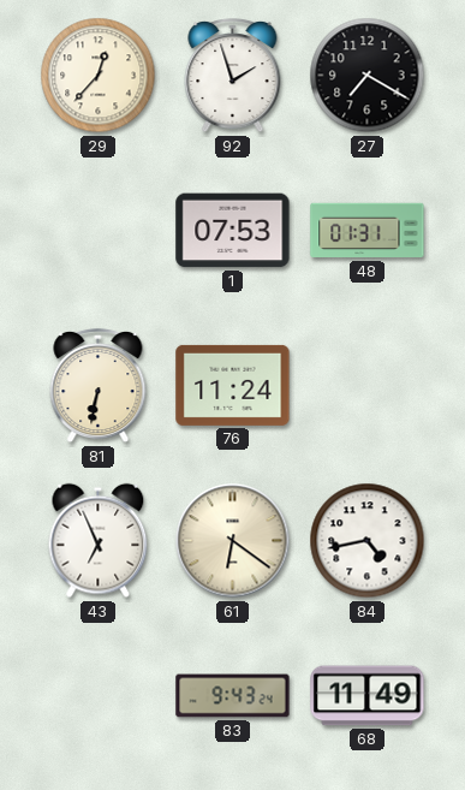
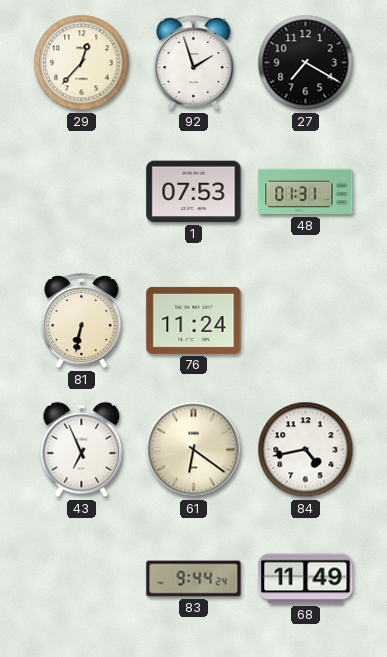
83: 9:43 -> 9:44
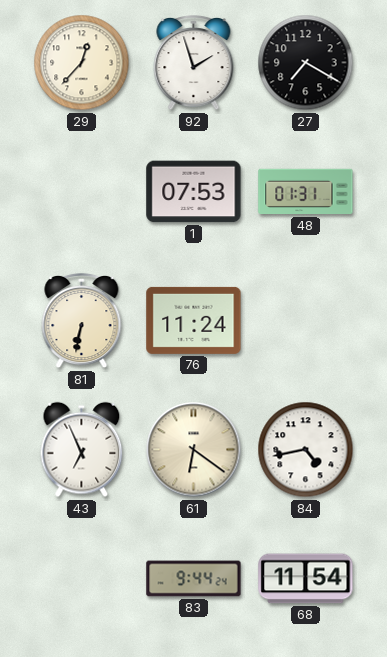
68: 11:49 -> 11:54
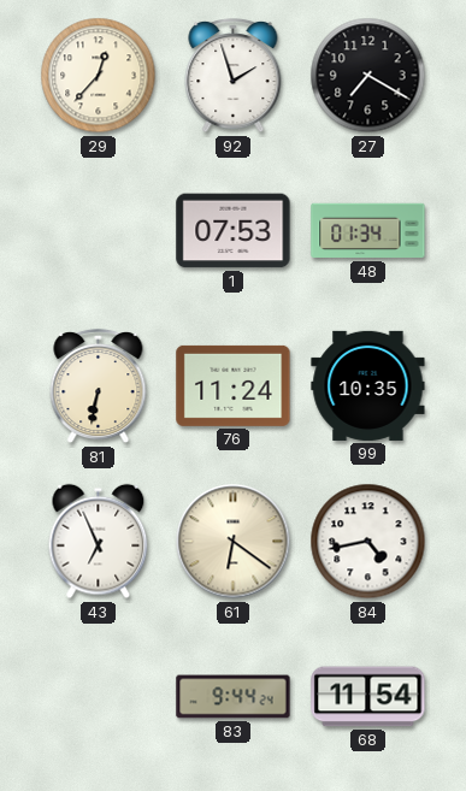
48: 01:31 -> 01:34
99: none -> 10:35
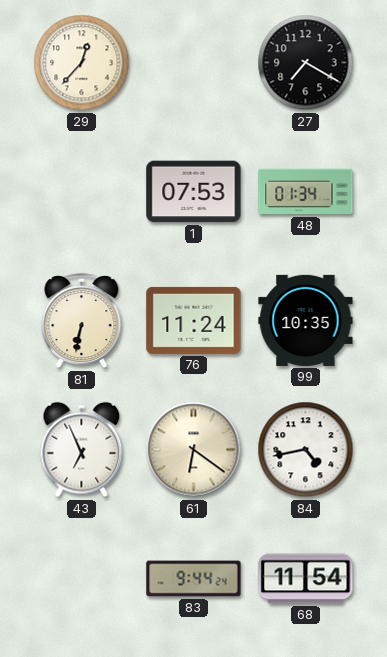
92: 1:57 -> none
